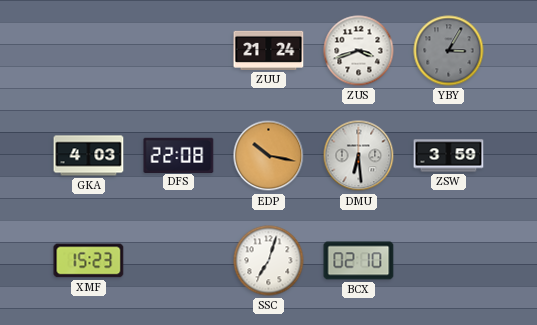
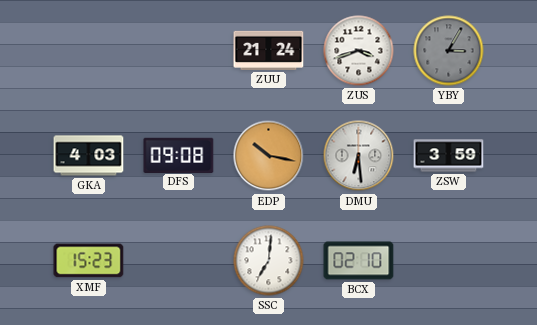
DFS: 22:08 -> 09:08
SSC: 7:03 -> 7:01
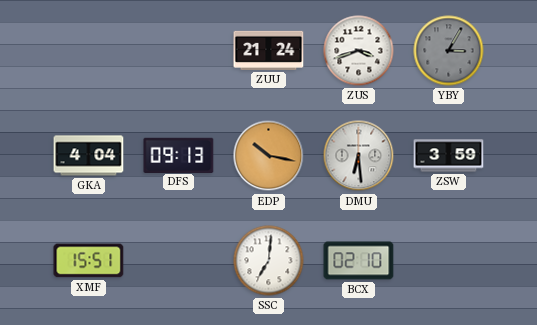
GKA: 4:03 -> 4:04
DFS: 09:08 -> 09:13
XMF: 15:23 -> 15:51
